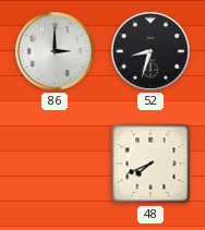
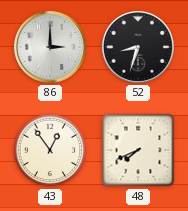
43: none -> 12:54
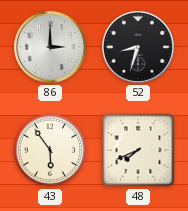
43: 12:54 -> 5:54
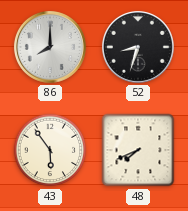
86: 3:00 -> 8:00
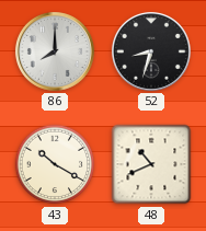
43: 5:54 -> 10:20
48: 7:41 -> 10:41
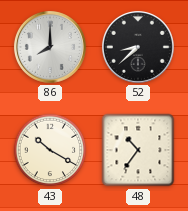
52: 8:33 -> 8:38
48: 10:41 -> 10:36
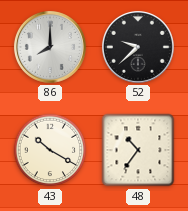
52: 8:38 -> 9:38
